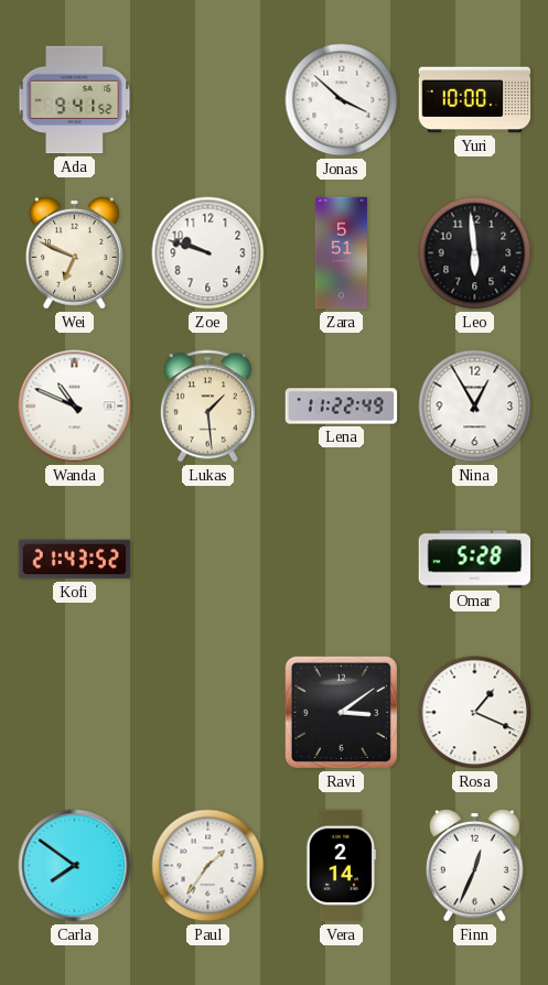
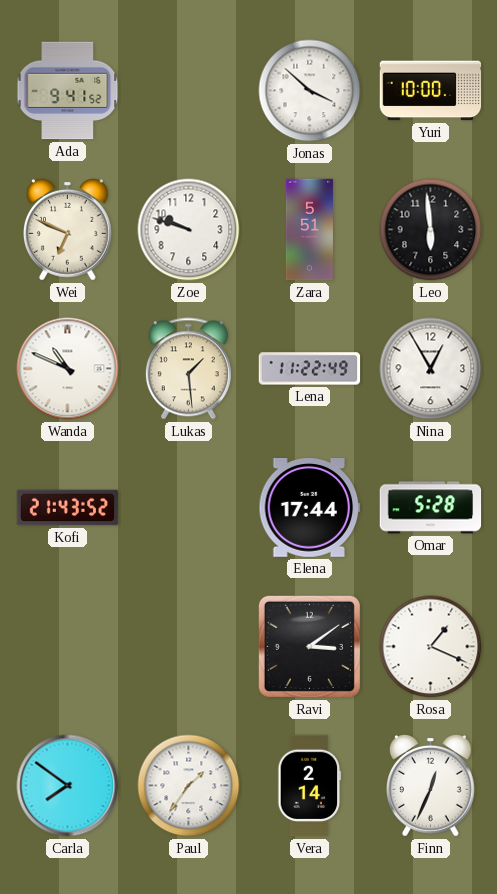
Elena: none -> 17:44
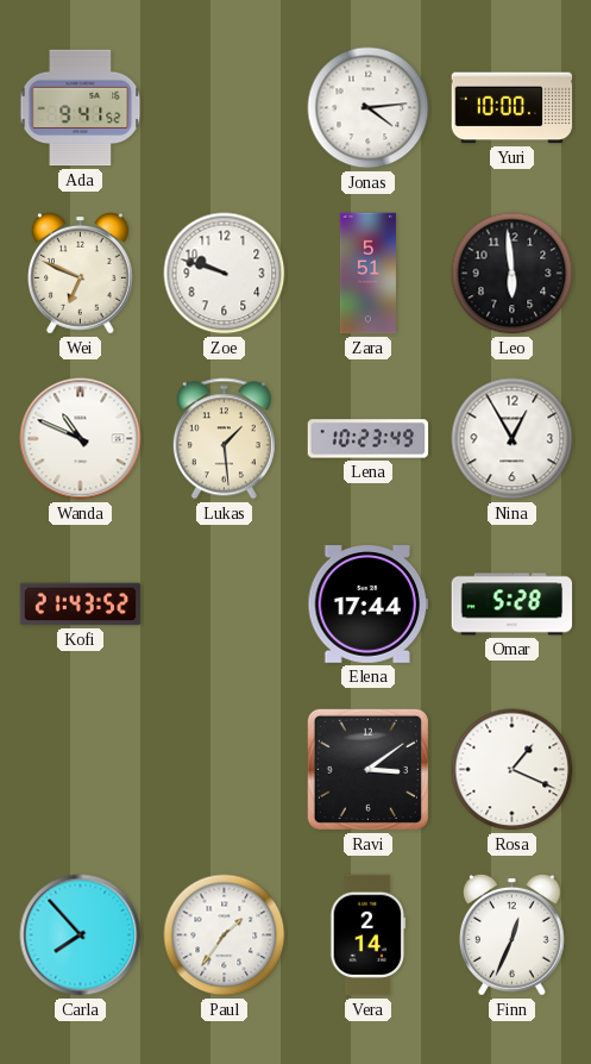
Jonas: 3:52 -> 4:14
Lena: 11:22 -> 10:23
Carla: 7:51 -> 7:53
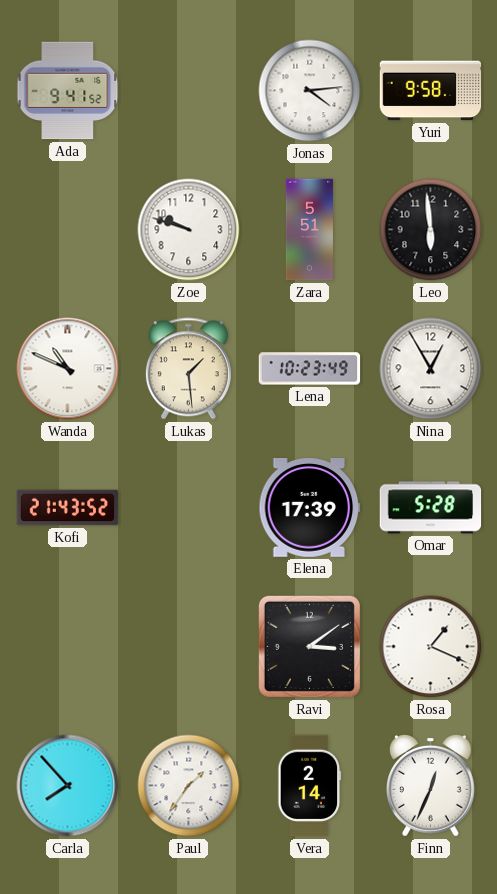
Yuri: 10:00 -> 9:58
Wei: 6:49 -> none
Elena: 17:44 -> 17:39
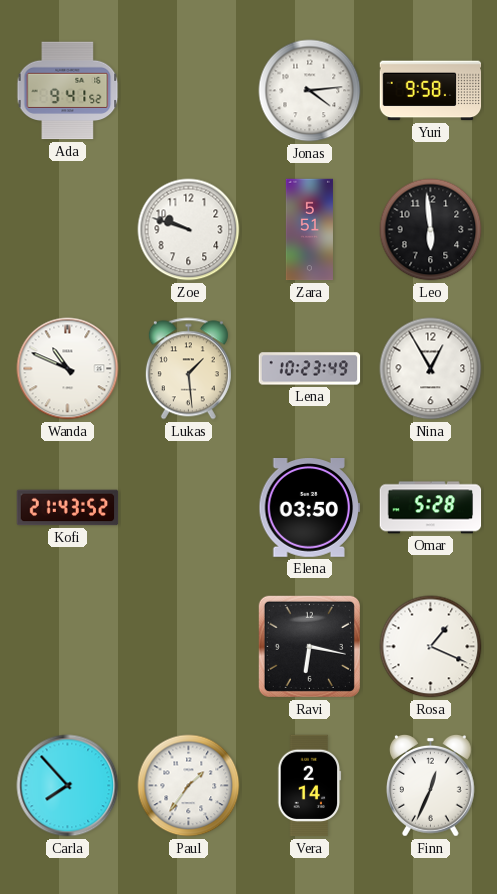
Elena: 17:39 -> 03:50
Ravi: 3:09 -> 6:17
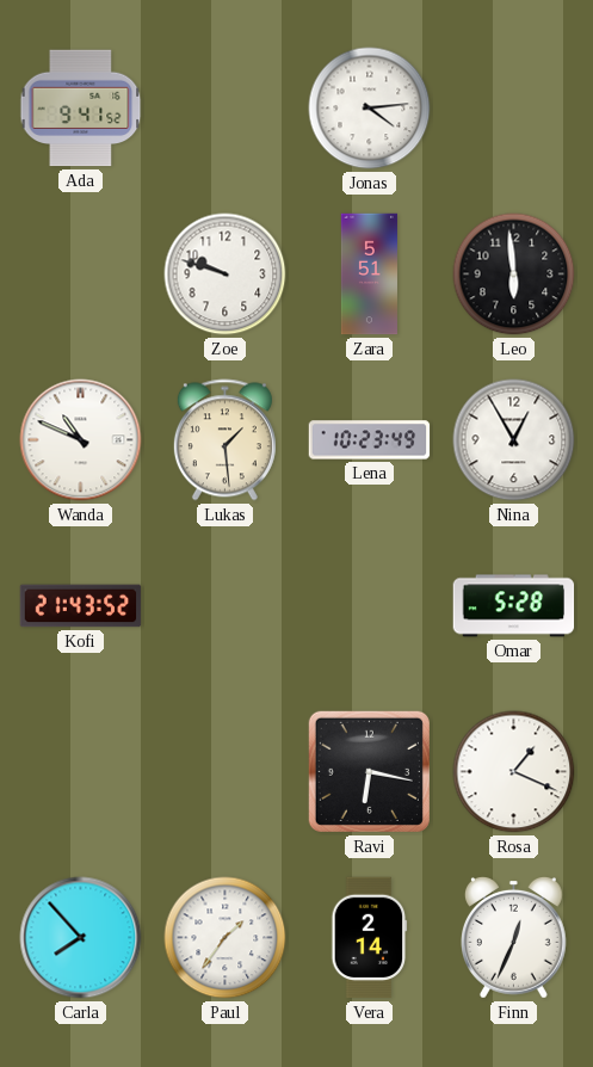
Yuri: 9:58 -> none
Elena: 03:50 -> none
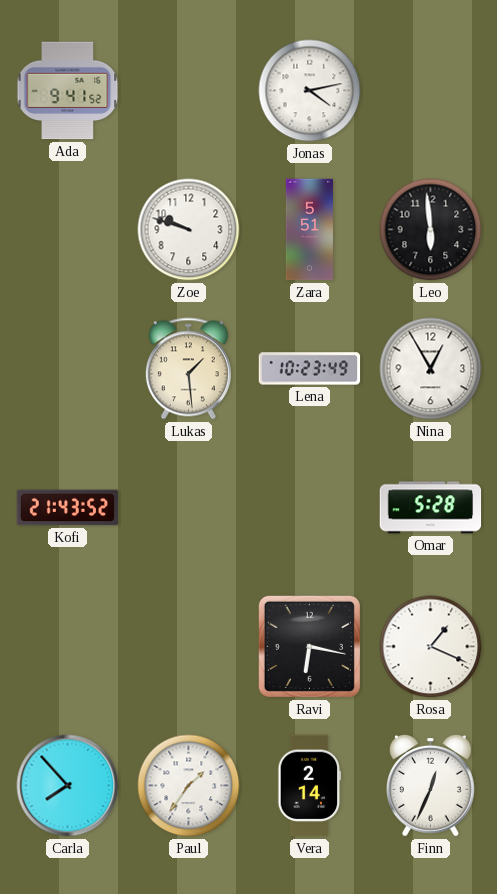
Jonas: 4:14 -> 4:13
Wanda: 10:49 -> none
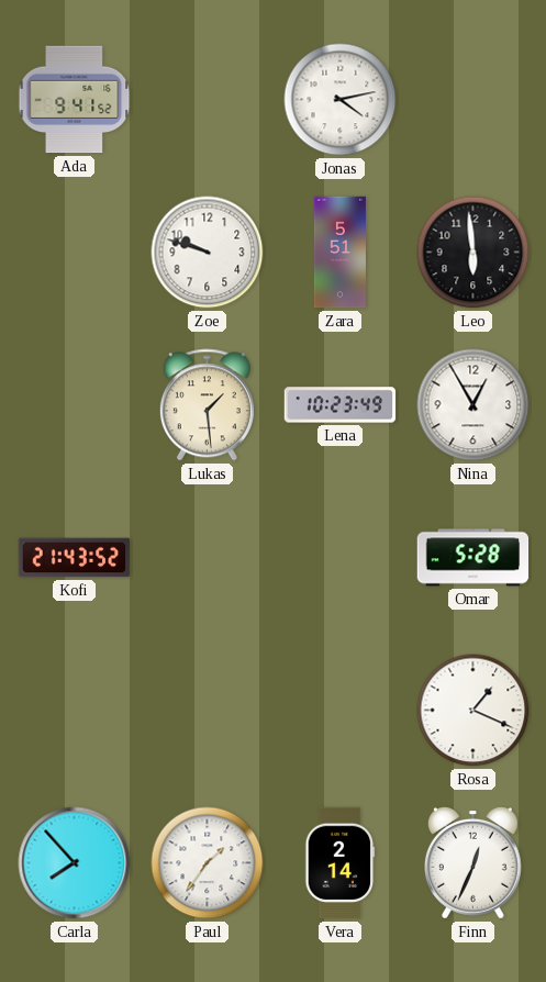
Ravi: 6:17 -> none
